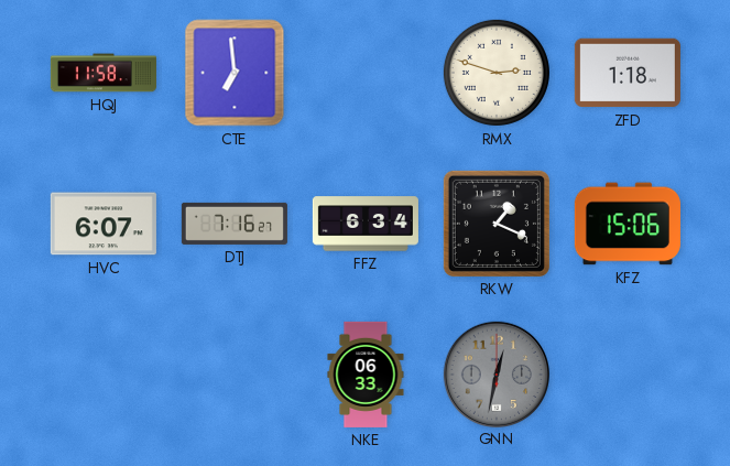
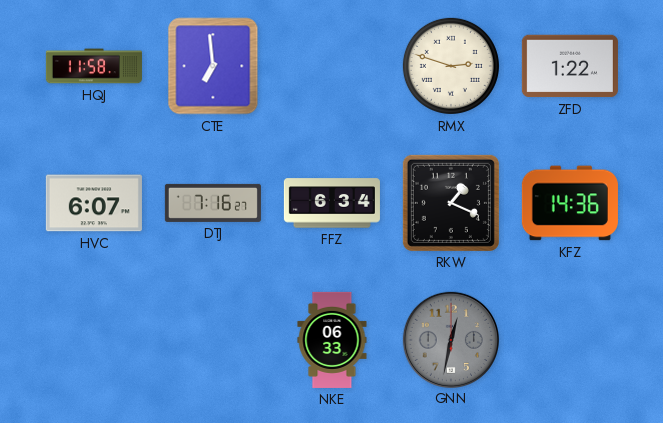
ZFD: 1:18 -> 1:22
KFZ: 15:06 -> 14:36
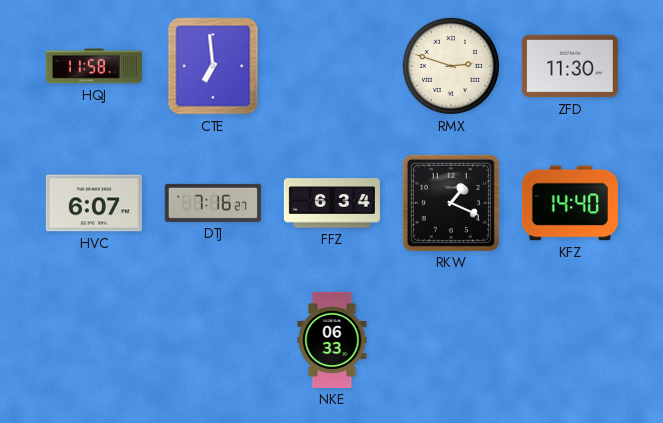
ZFD: 1:22 -> 11:30
KFZ: 14:36 -> 14:40
GNN: 12:32 -> none
